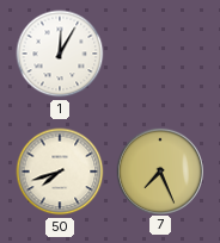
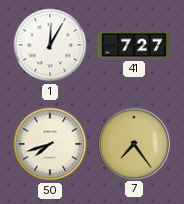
41: none -> 7:27
7: 7:26 -> 7:24
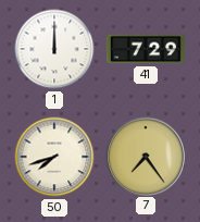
1: 12:05 -> 12:00
41: 7:27 -> 7:29
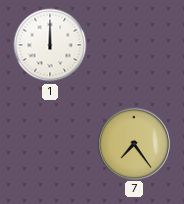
41: 7:29 -> none
50: 7:42 -> none
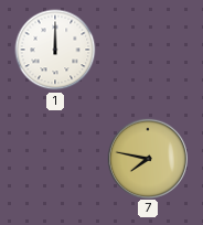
7: 7:24 -> 7:47
